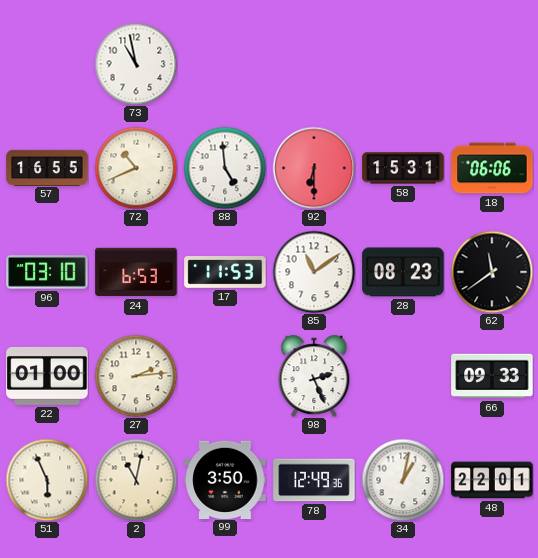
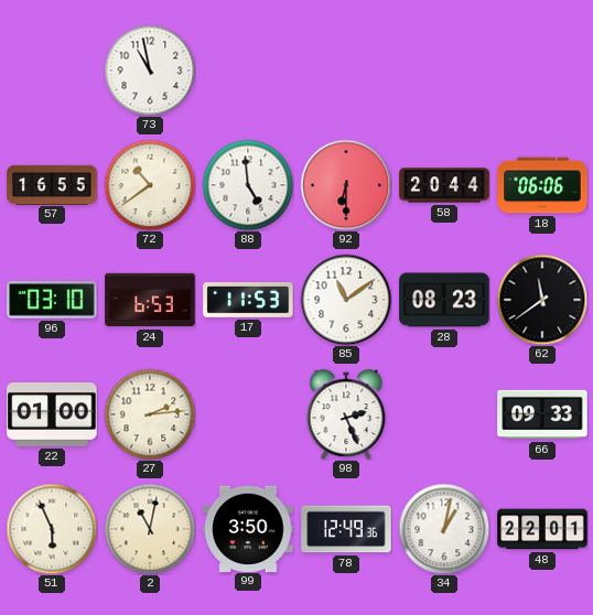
72: 10:41 -> 10:39
58: 15:31 -> 20:44
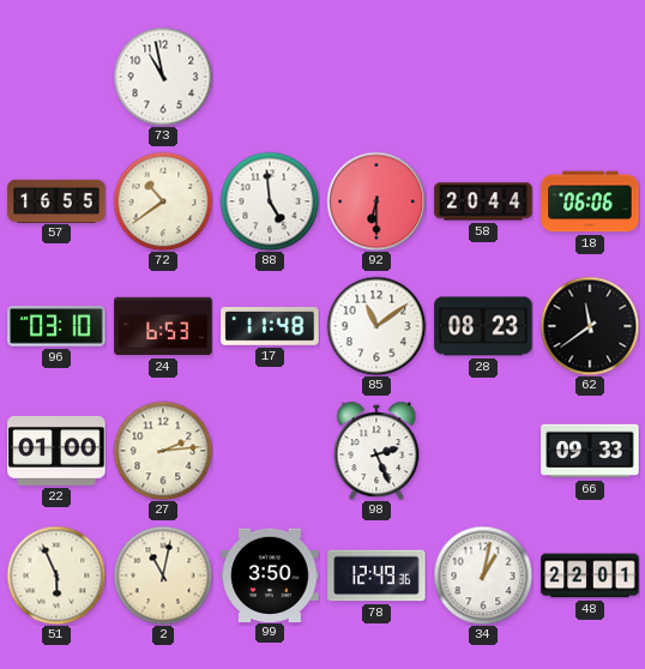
17: 11:53 -> 11:48
